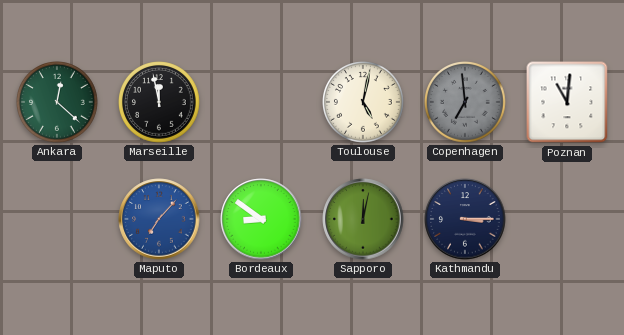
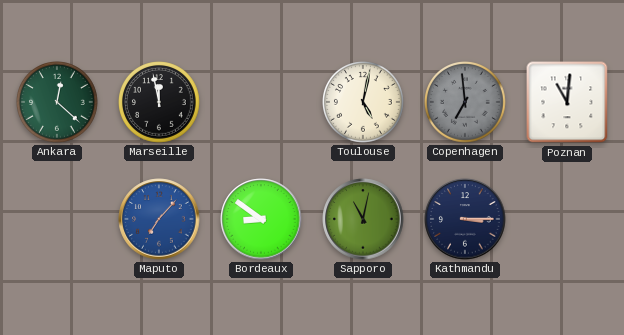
Sapporo: 12:02 -> 11:02
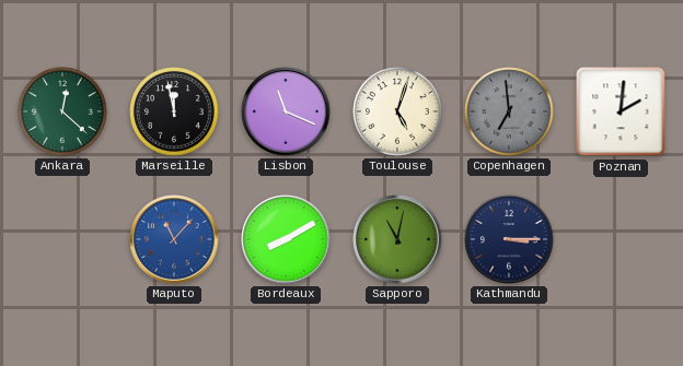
Lisbon: none -> 11:19
Toulouse: 5:02 -> 5:03
Poznan: 11:01 -> 2:01
Maputo: 7:07 -> 11:07
Bordeaux: 8:51 -> 8:10
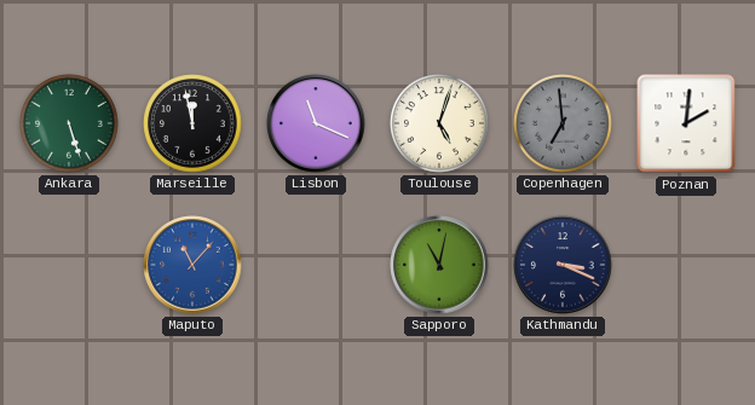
Ankara: 12:22 -> 5:27
Bordeaux: 8:10 -> none
Kathmandu: 3:15 -> 3:19
